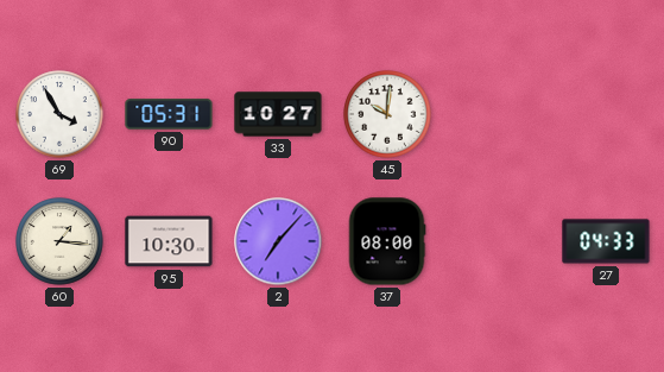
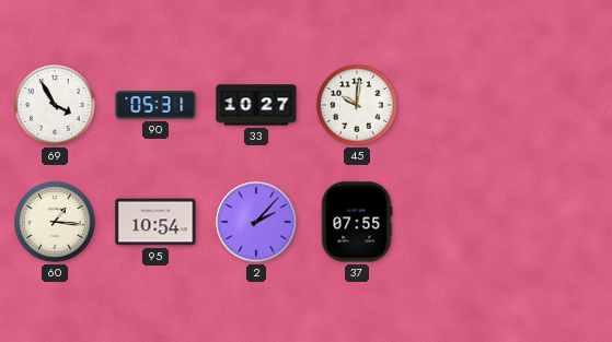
95: 10:30 -> 10:54
2: 7:07 -> 2:07
37: 08:00 -> 07:55
27: 04:33 -> none
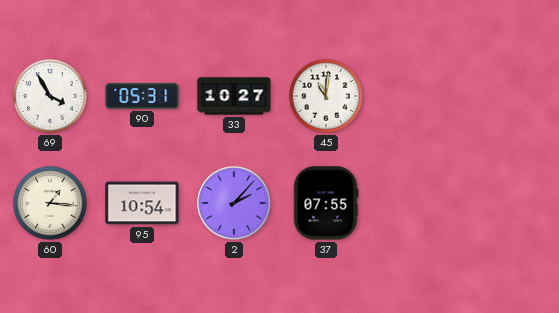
45: 10:01 -> 11:01
